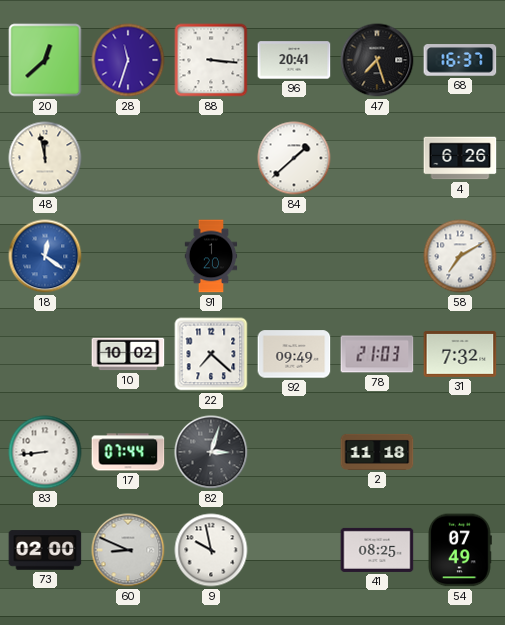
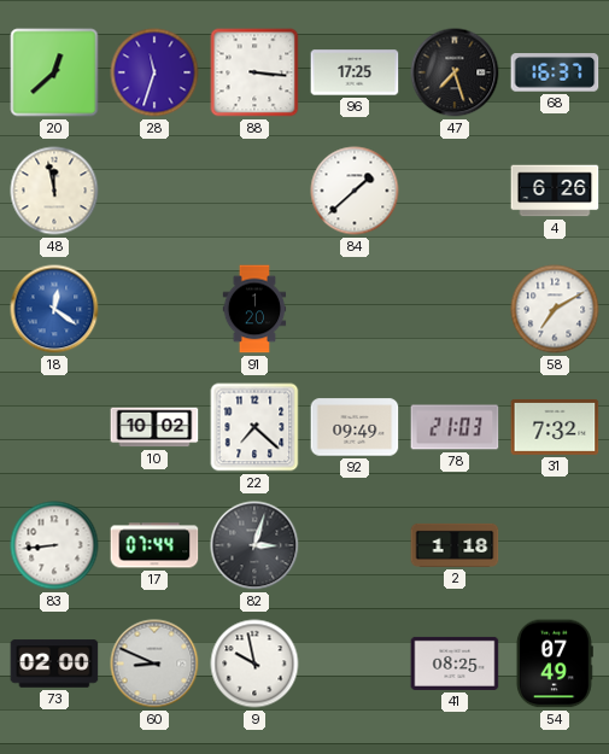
96: 20:41 -> 17:25
2: 11:18 -> 1:18
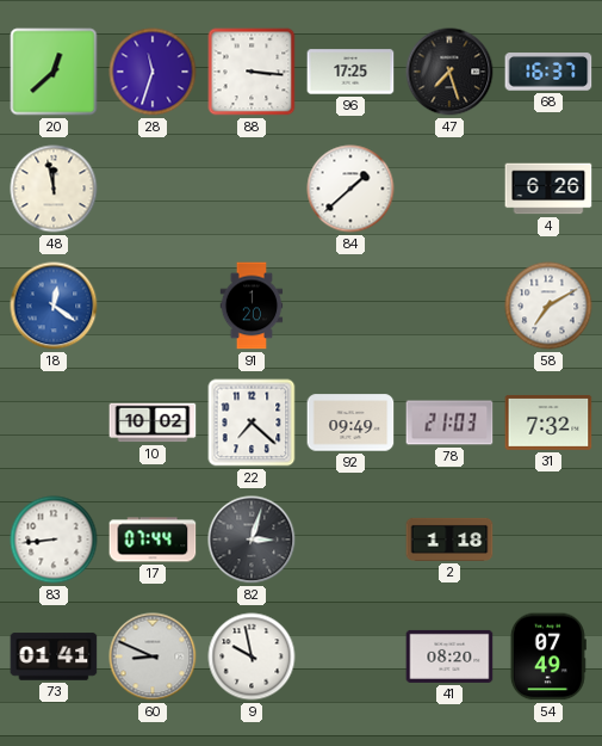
73: 02:00 -> 01:41
41: 08:25 -> 08:20
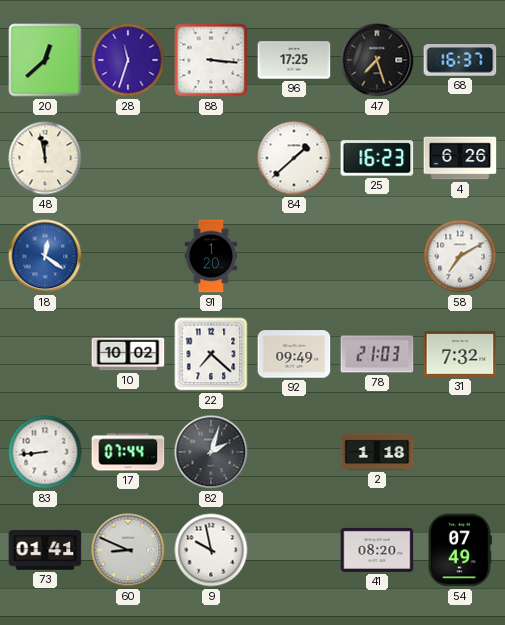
25: none -> 16:23
82: 3:03 -> 2:03
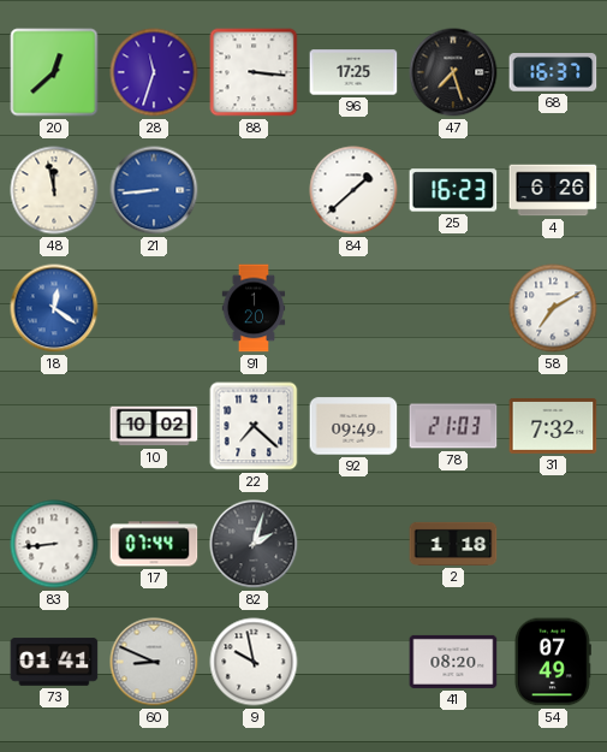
21: none -> 8:44
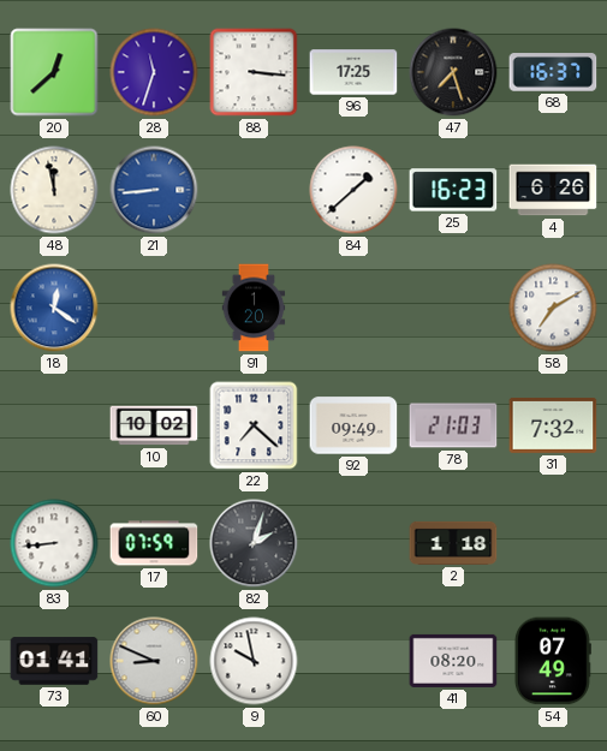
17: 07:44 -> 07:59
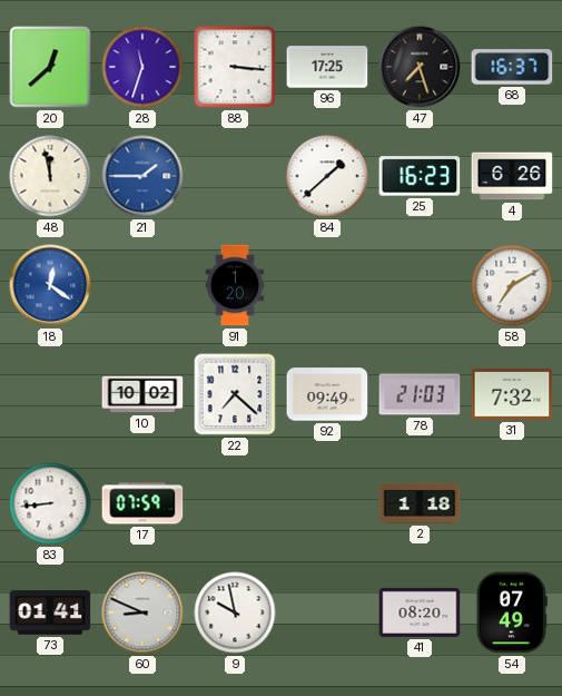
21: 8:44 -> 1:45
82: 2:03 -> none
